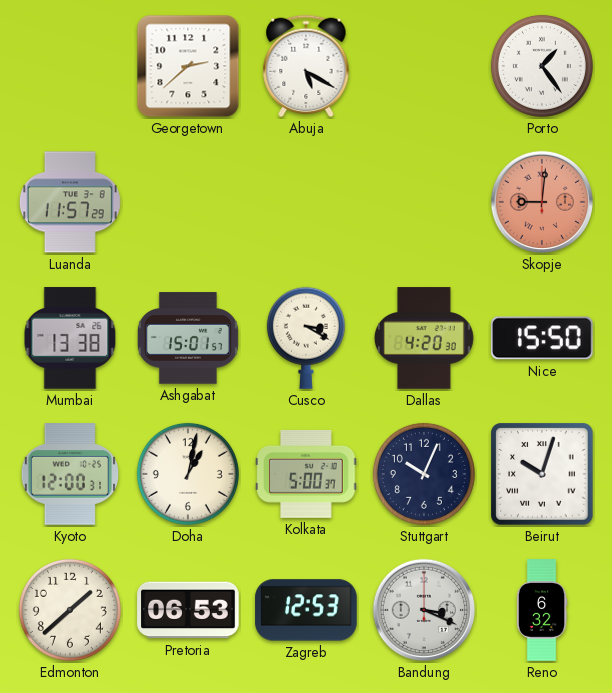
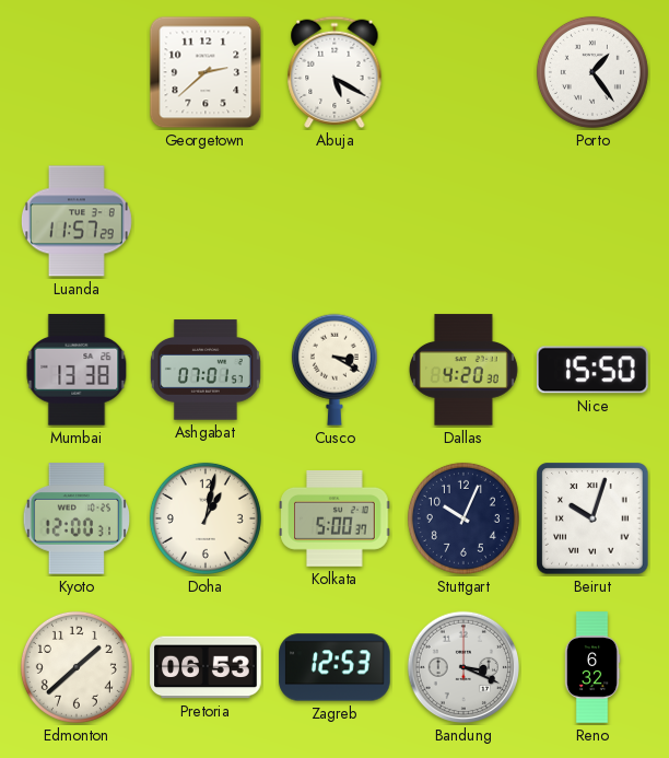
Skopje: 9:01 -> none
Ashgabat: 15:01 -> 07:01
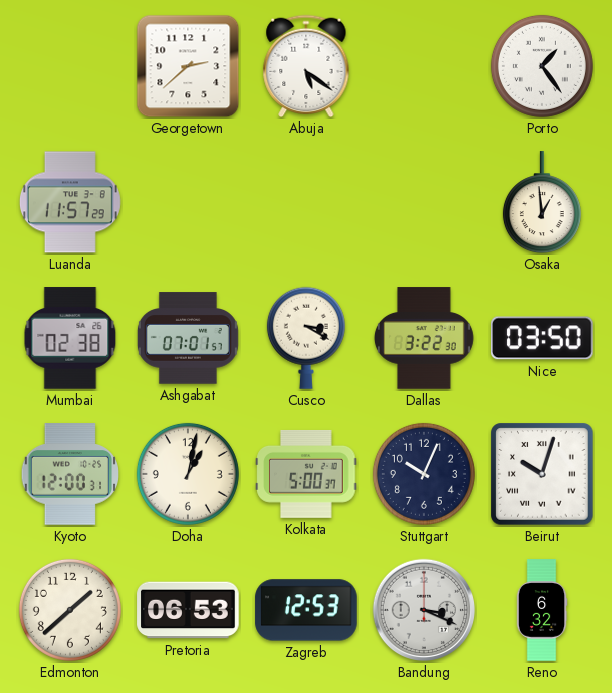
Abuja: 5:20 -> 5:21
Osaka: none -> 12:59
Mumbai: 13:38 -> 02:38
Dallas: 4:20 -> 3:22
Nice: 15:50 -> 03:50
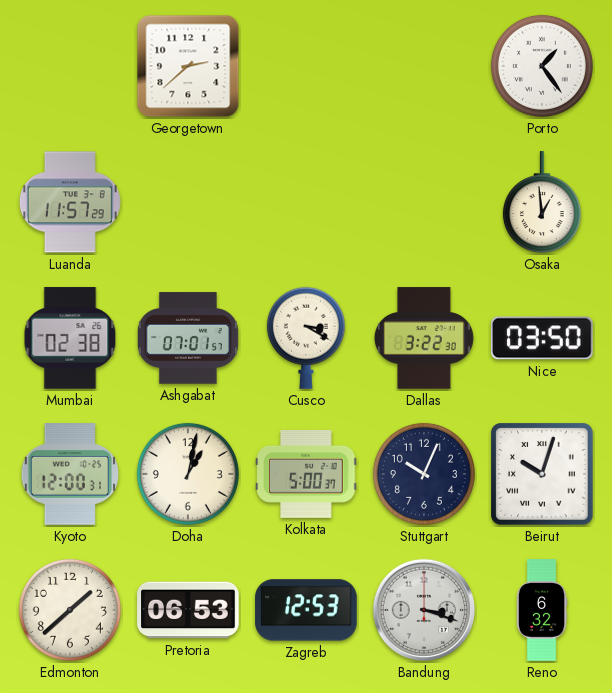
Abuja: 5:21 -> none
Bandung: 3:19 -> 3:18
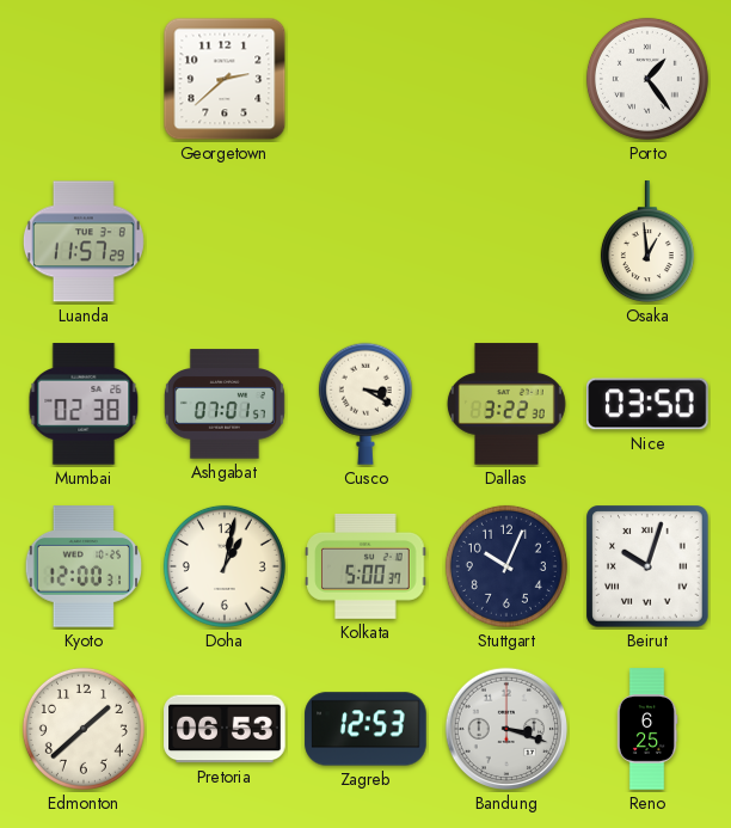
Reno: 6:32 -> 6:25
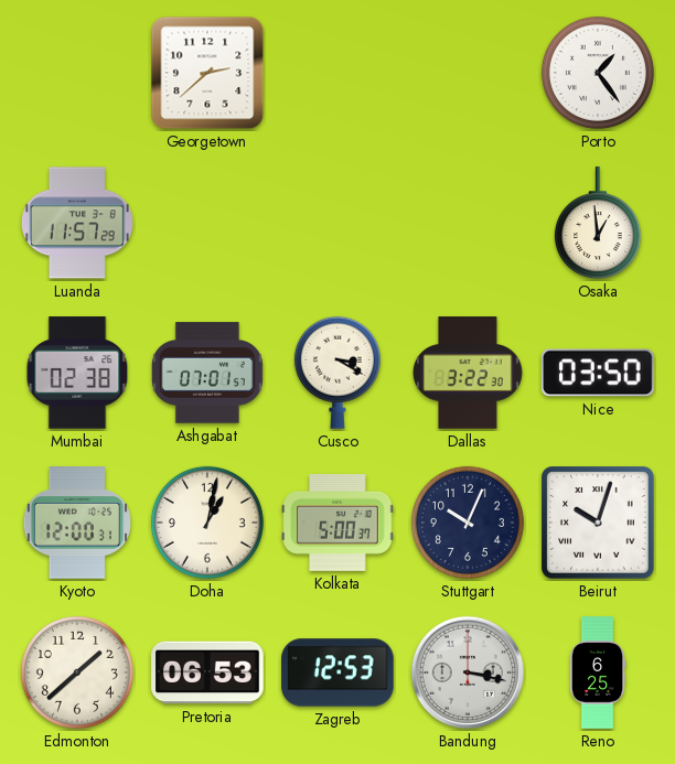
Bandung: 3:18 -> 3:17
